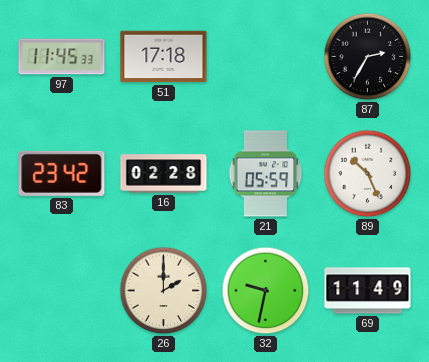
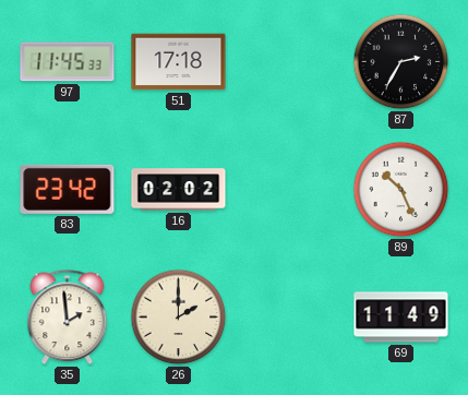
16: 02:28 -> 02:02
21: 05:59 -> none
35: none -> 1:59
32: 9:32 -> none
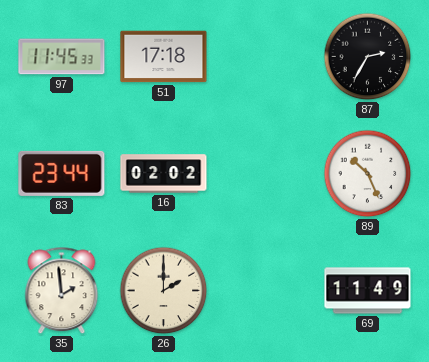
83: 23:42 -> 23:44
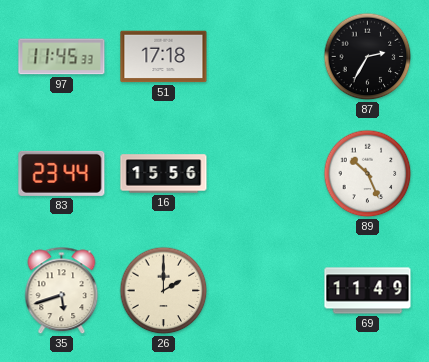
16: 02:02 -> 15:56
35: 1:59 -> 5:42
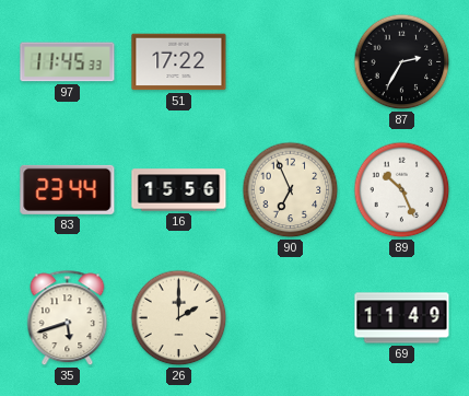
51: 17:18 -> 17:22
90: none -> 6:56
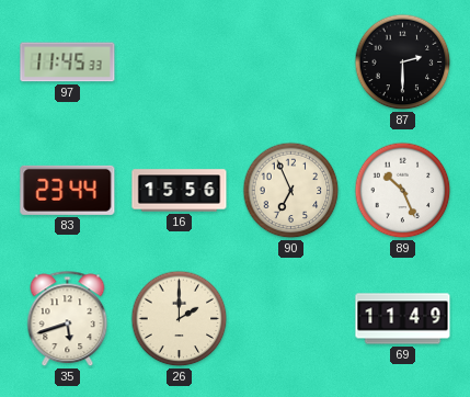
51: 17:22 -> none
87: 2:35 -> 2:30
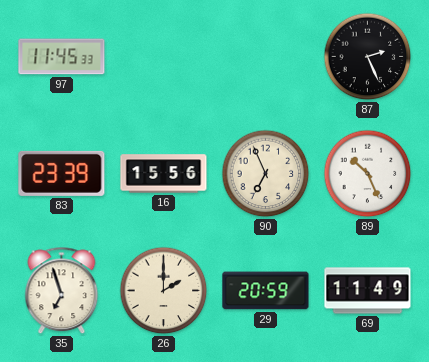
87: 2:30 -> 2:26
83: 23:44 -> 23:39
35: 5:42 -> 6:57
29: none -> 20:59
